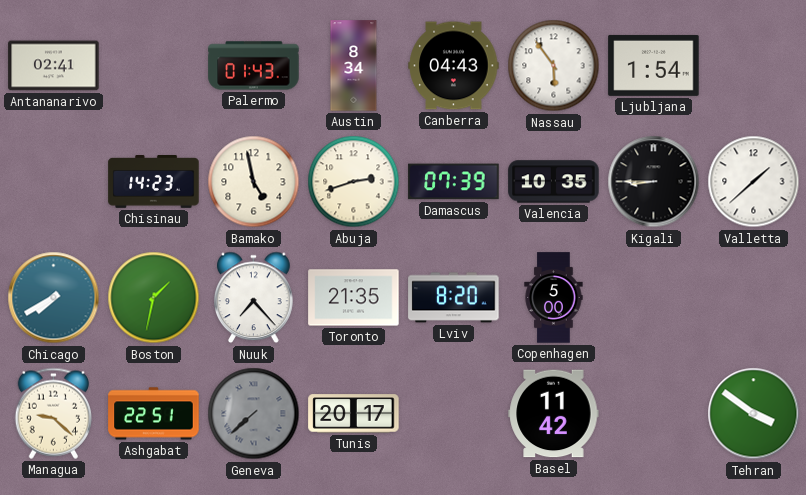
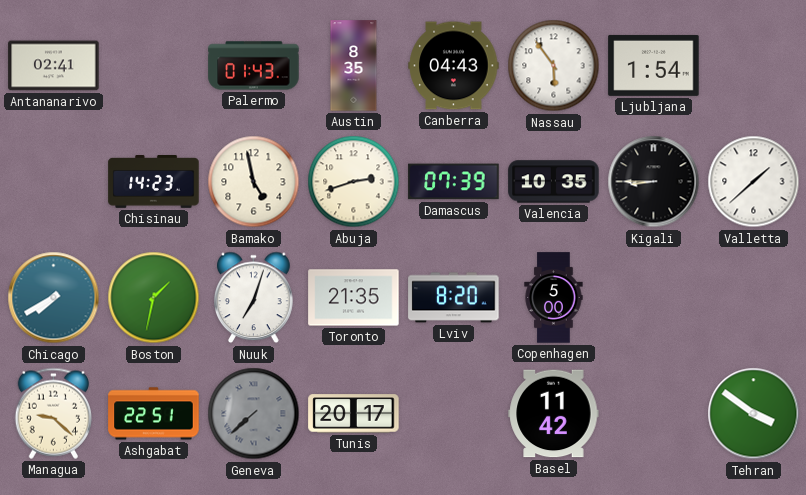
Austin: 8:34 -> 8:35
Nuuk: 7:23 -> 7:03
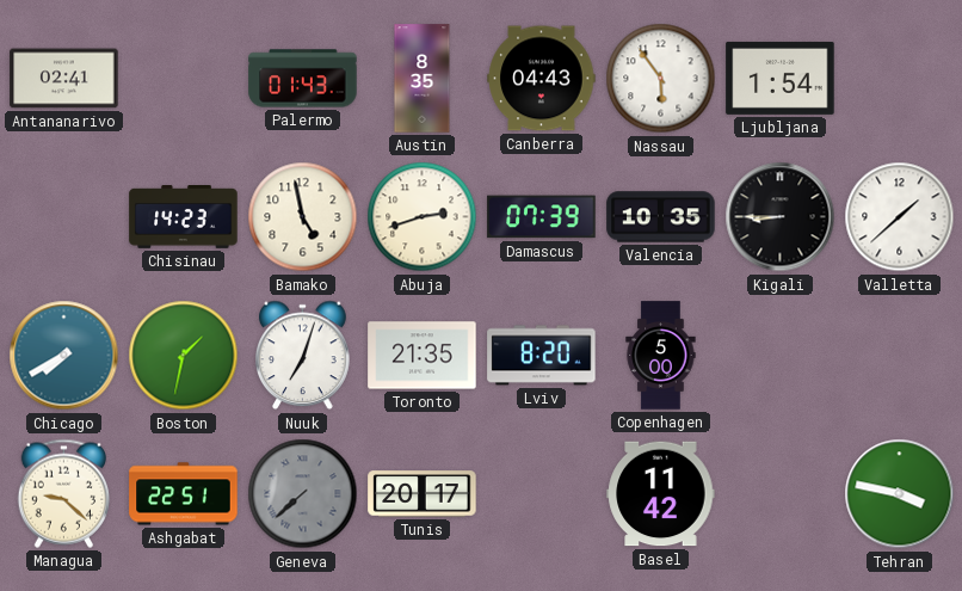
Tehran: 3:51 -> 3:47
